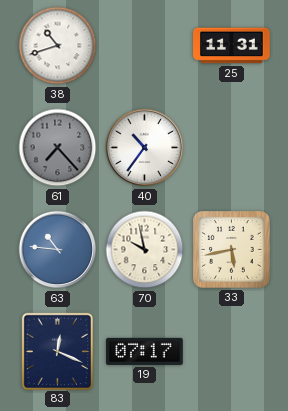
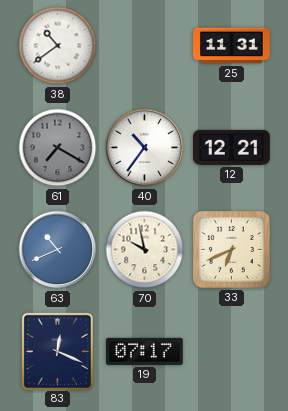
38: 10:42 -> 10:39
61: 7:23 -> 7:20
12: none -> 12:21
63: 10:46 -> 10:41
33: 5:43 -> 6:41
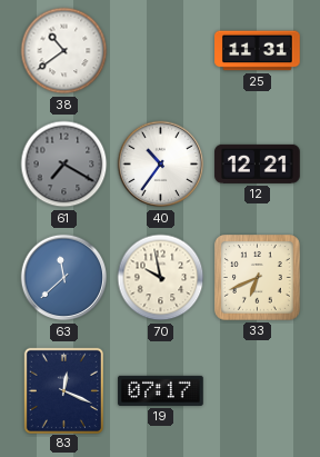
63: 10:41 -> 11:38
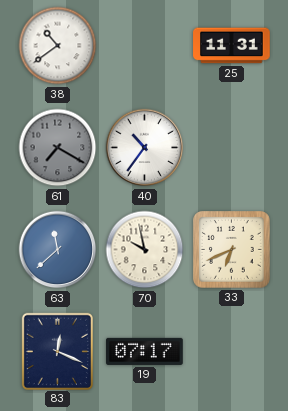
12: 12:21 -> none
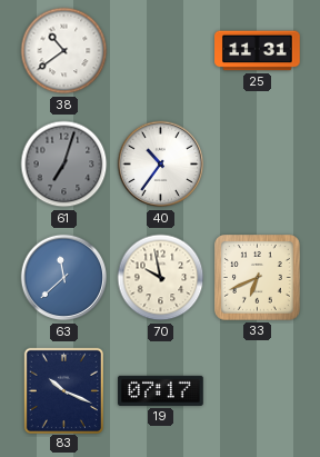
61: 7:20 -> 7:03
83: 12:19 -> 10:19
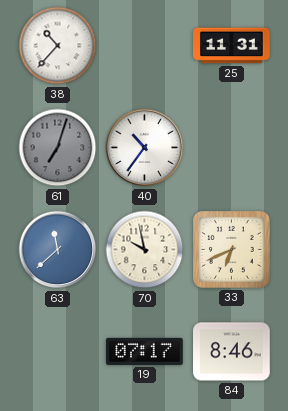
38: 10:39 -> 10:37
83: 10:19 -> none
84: none -> 8:46
